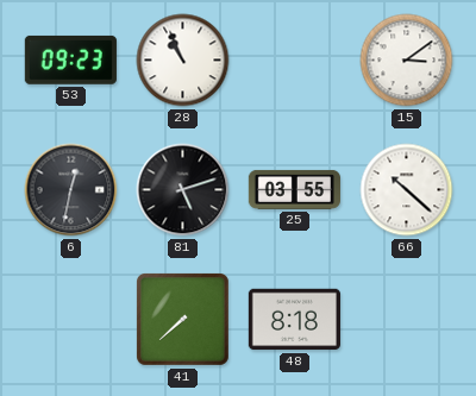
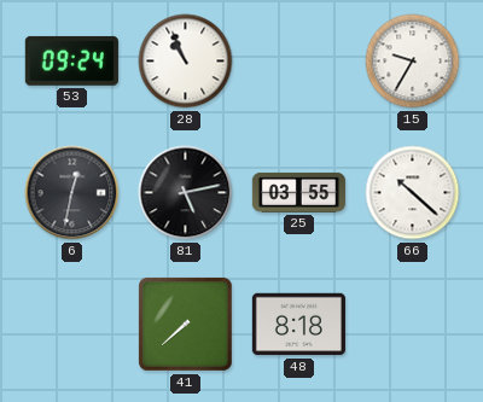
53: 09:23 -> 09:24
15: 3:09 -> 9:35
81: 5:12 -> 5:13
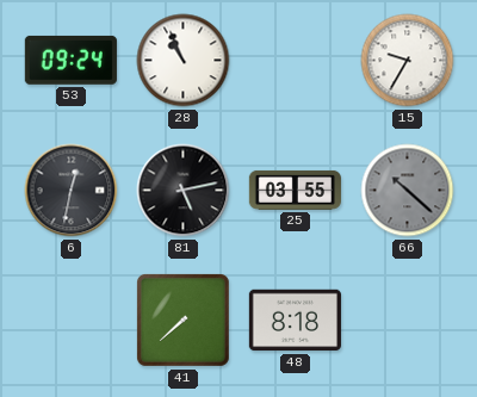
66 dial: white -> grey
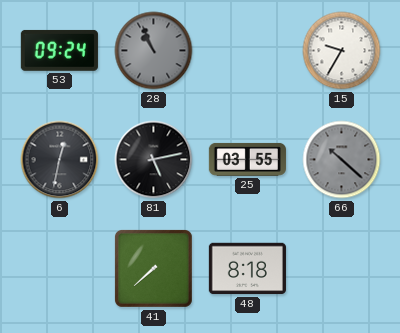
28 dial: white -> grey
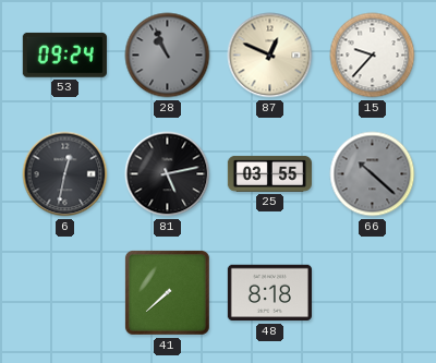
87: none -> 12:49
15: 9:35 -> 9:37
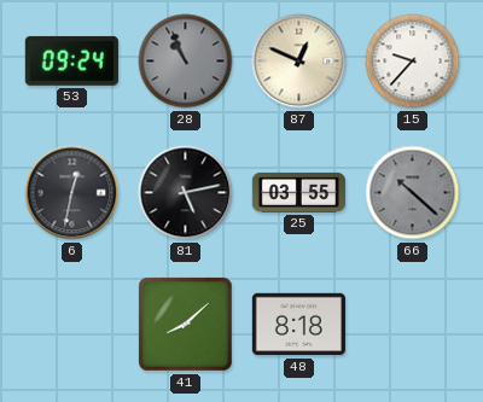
41: 7:38 -> 8:08
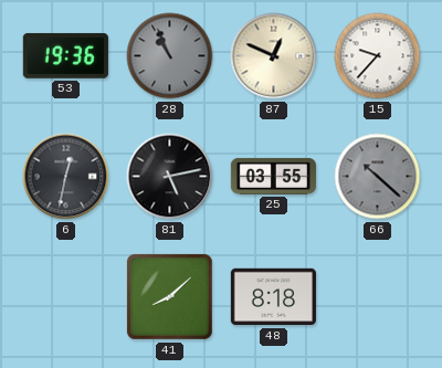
53: 09:24 -> 19:36
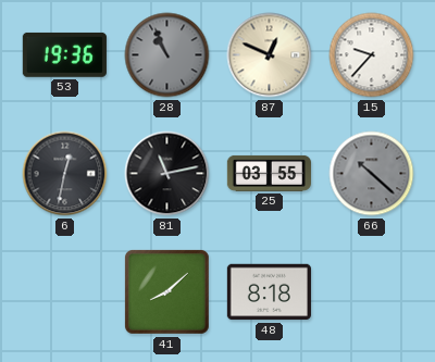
81: 5:13 -> 11:13
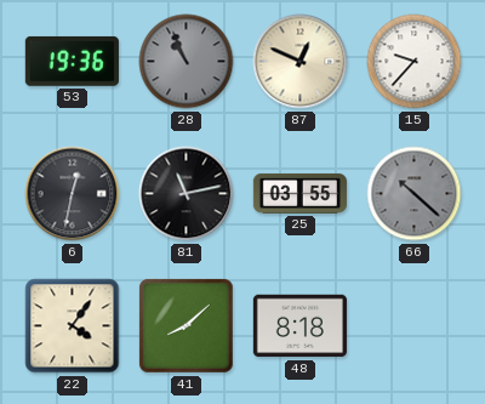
22: none -> 4:06
